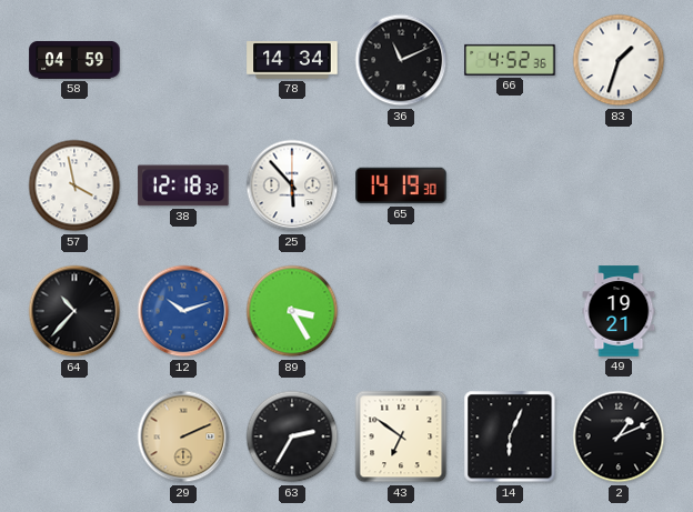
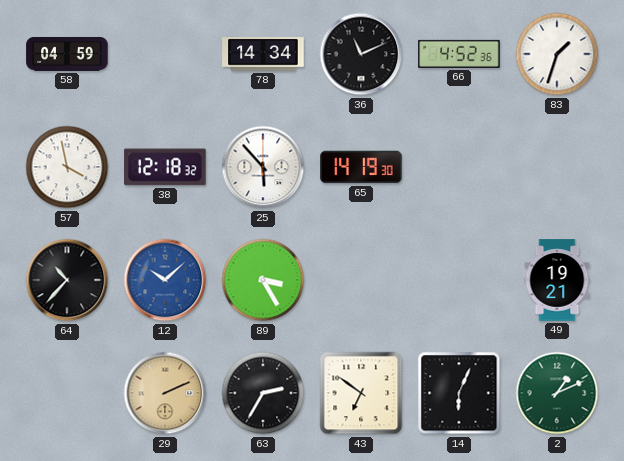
12: 10:12 -> 10:08
2 dial: black -> green
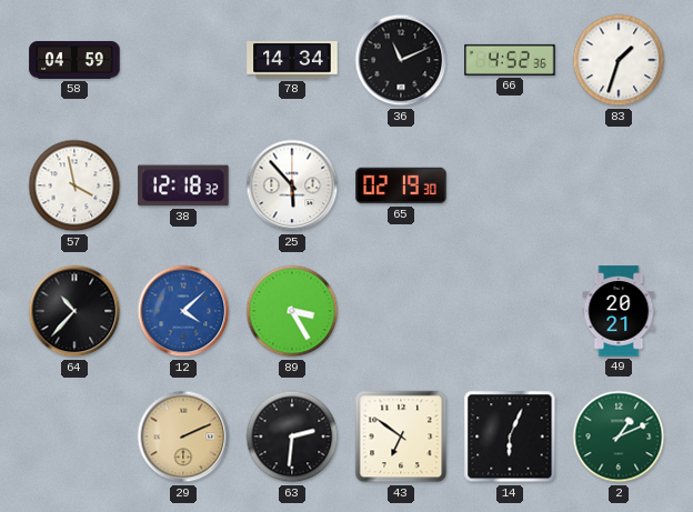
65: 14:19 -> 02:19
12: 10:08 -> 4:08
49: 19:21 -> 20:21
63: 2:35 -> 2:31
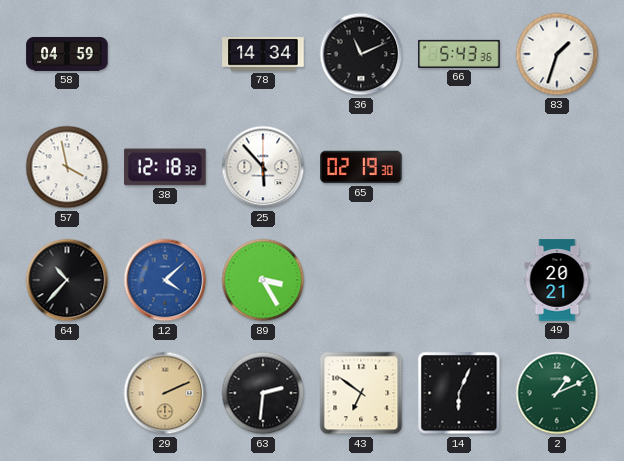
66: 4:52 -> 5:43
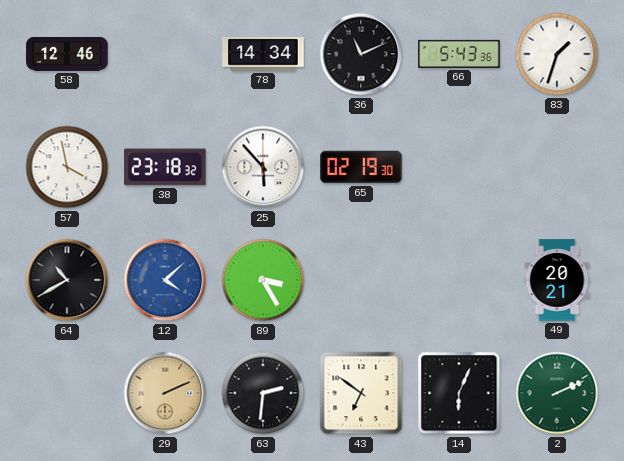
58: 04:59 -> 12:46
38: 12:18 -> 23:18
64: 10:37 -> 10:40
2: 1:11 -> 2:11
